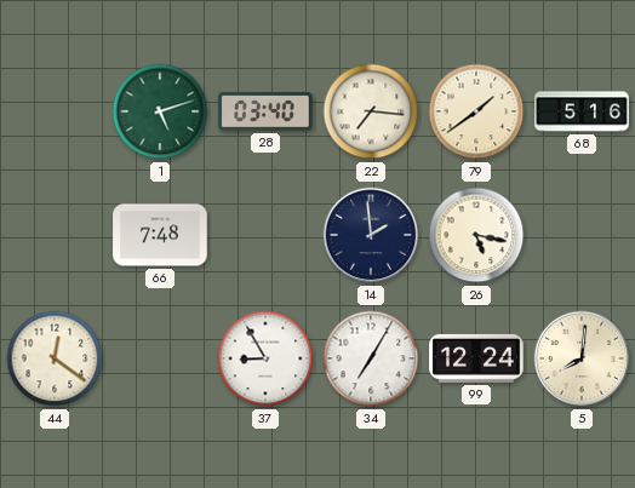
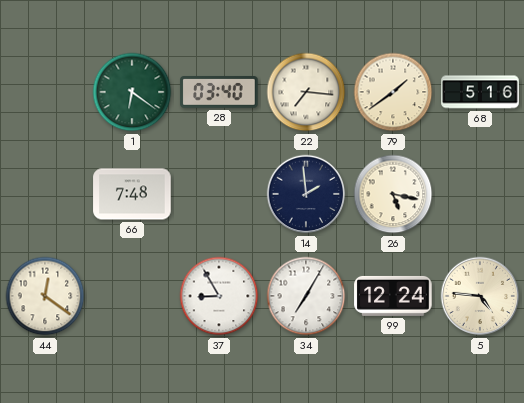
1: 5:12 -> 6:21
5: 8:01 -> 4:46
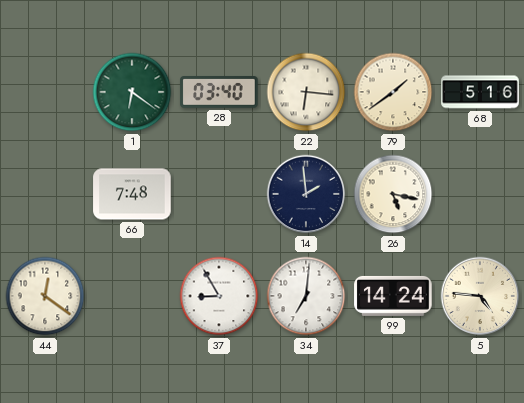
22: 7:16 -> 6:16
34: 7:05 -> 7:01
99: 12:24 -> 14:24
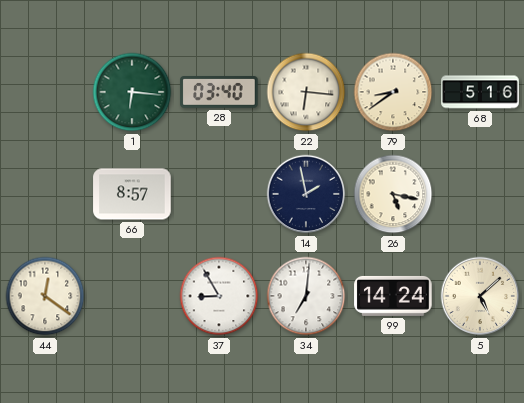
1: 6:21 -> 6:16
79: 1:39 -> 8:39
66: 7:48 -> 8:57
14: 1:59 -> 1:58
5: 4:46 -> 5:08
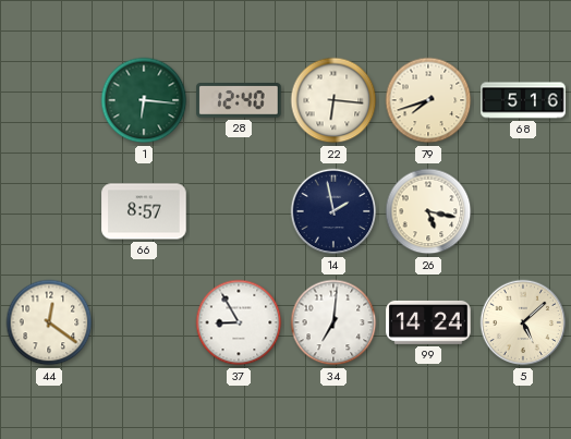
28: 03:40 -> 12:40
79: 8:39 -> 7:42
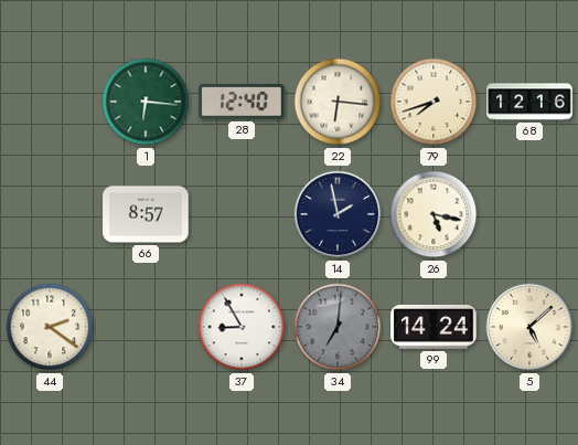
68: 5:16 -> 12:16
44: 12:21 -> 2:21
34 dial: white -> grey
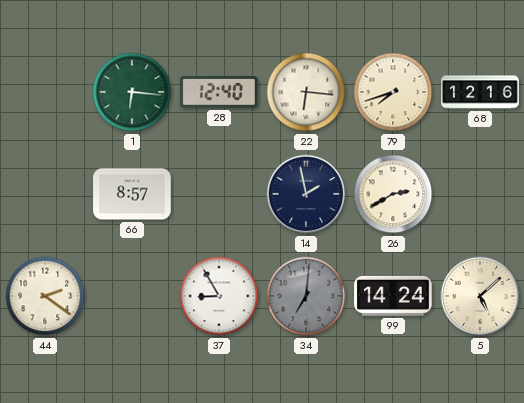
26: 5:17 -> 2:40
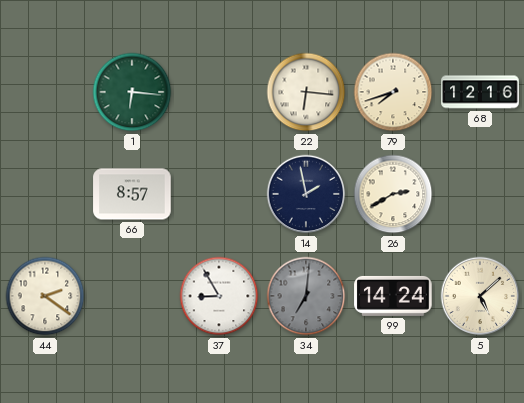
28: 12:40 -> none
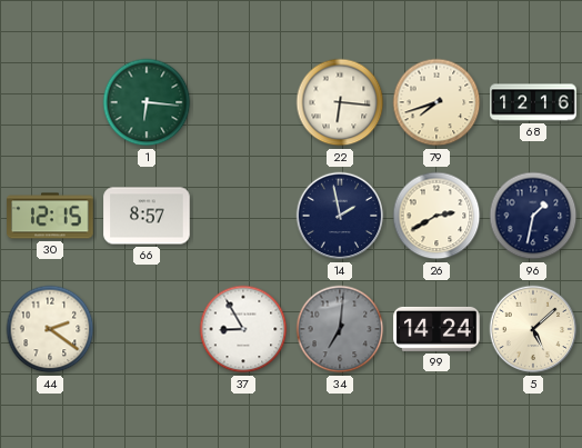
30: none -> 12:15
96: none -> 1:32
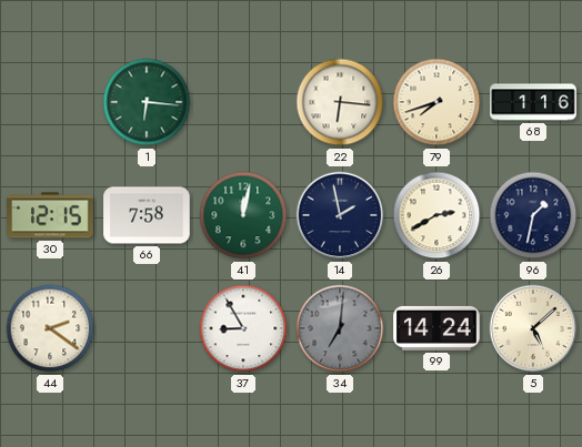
68: 12:16 -> 1:16
66: 8:57 -> 7:58
41: none -> 12:02
